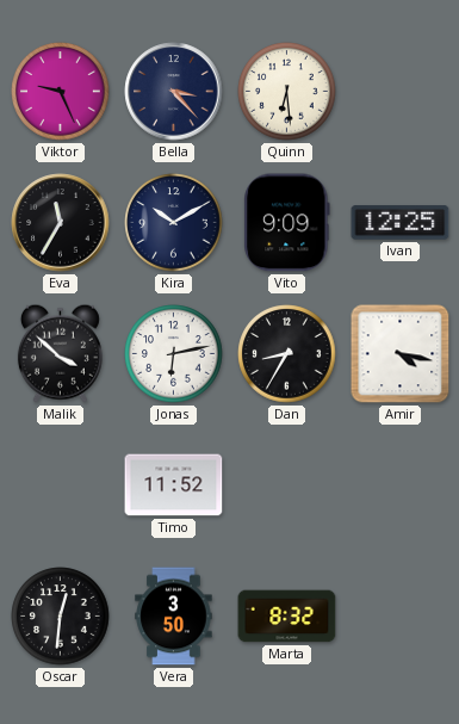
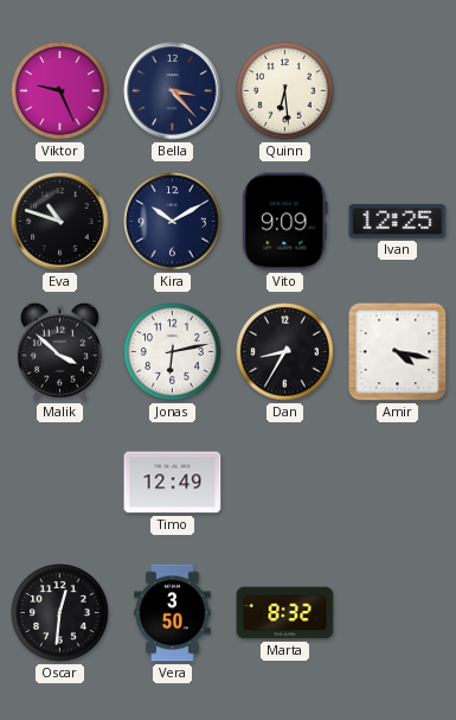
Eva: 11:35 -> 10:48
Timo: 11:52 -> 12:49
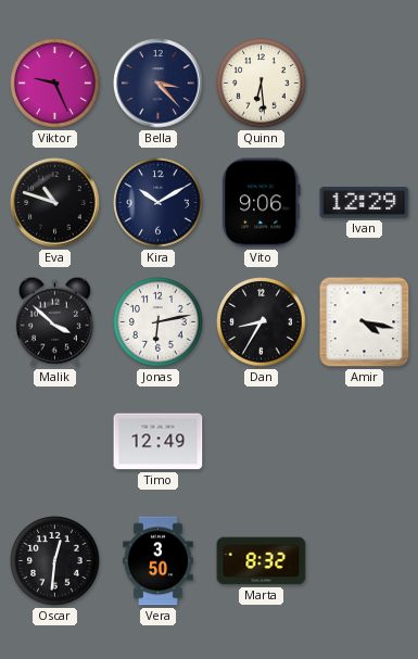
Vito: 9:09 -> 9:06
Ivan: 12:25 -> 12:29
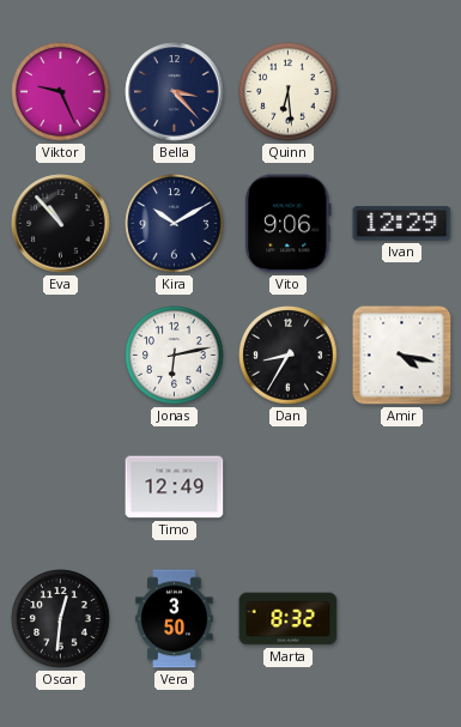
Eva: 10:48 -> 10:53
Malik: 3:52 -> none
